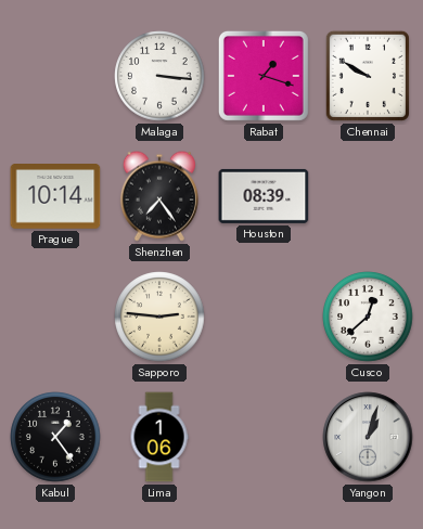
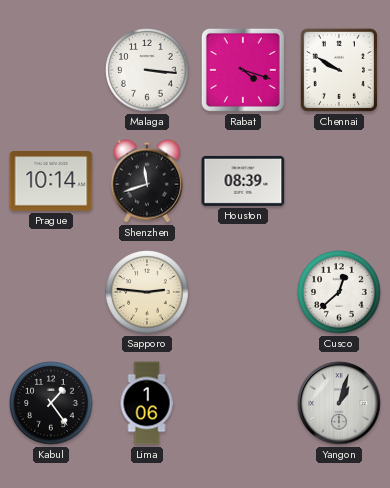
Rabat: 1:18 -> 4:18
Shenzhen: 7:24 -> 11:42
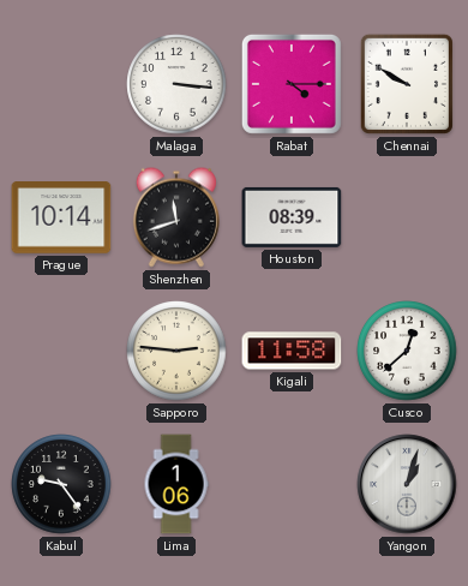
Rabat: 4:18 -> 4:15
Kigali: none -> 11:58
Kabul: 1:24 -> 9:24
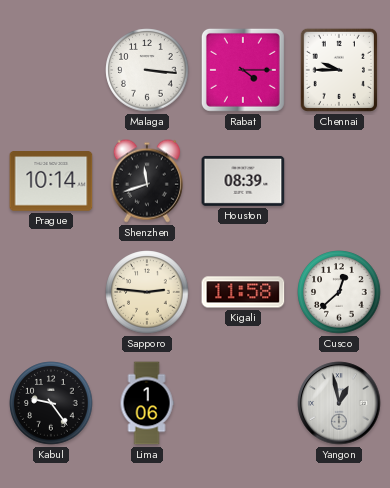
Chennai: 9:50 -> 9:45
Yangon: 1:03 -> 12:58
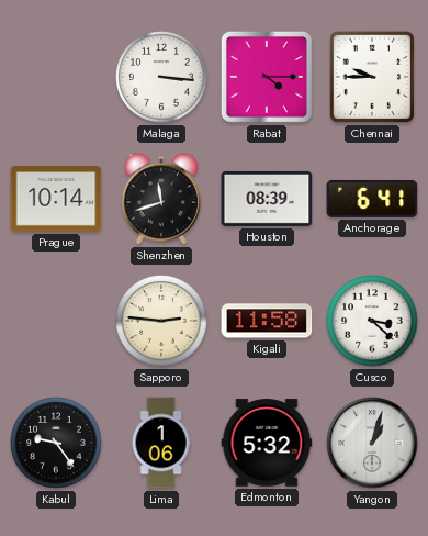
Anchorage: none -> 6:41
Cusco: 12:38 -> 3:22
Edmonton: none -> 5:32
Yangon: 12:58 -> 1:03
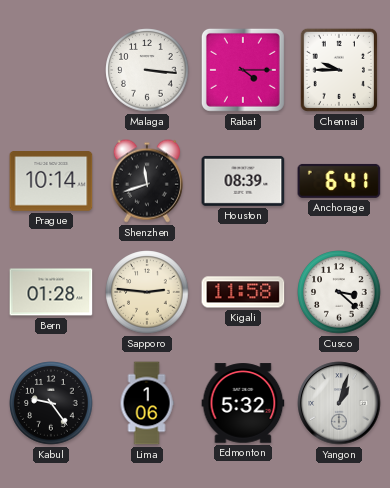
Bern: none -> 01:28
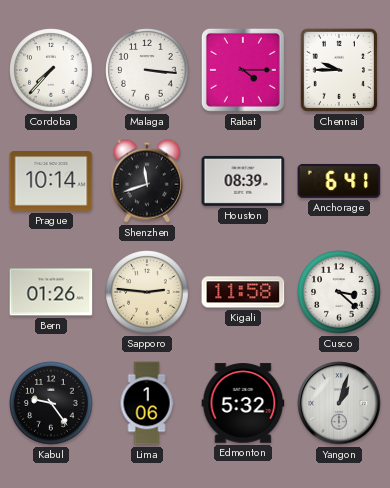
Cordoba: none -> 7:37
Bern: 01:28 -> 01:26
